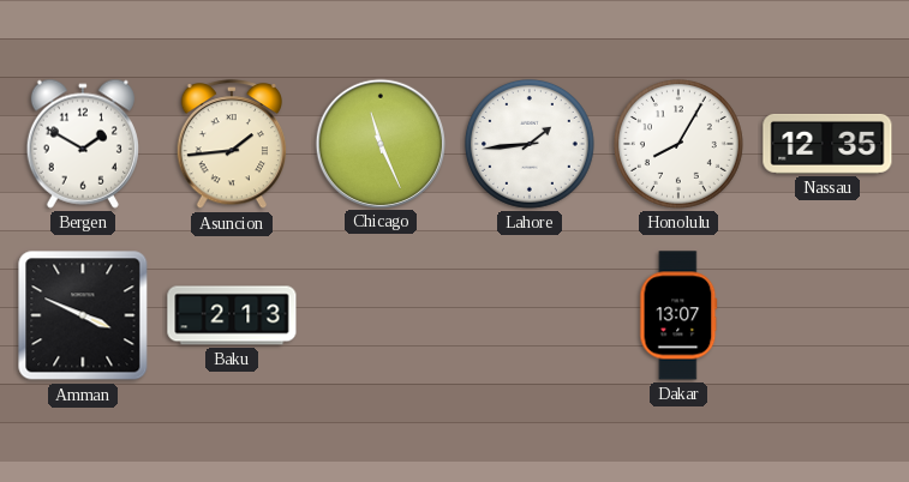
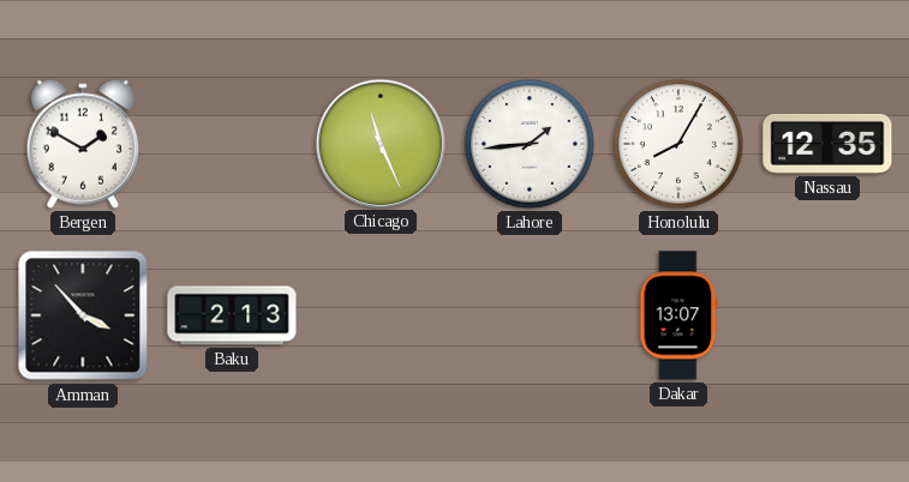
Asuncion: 1:44 -> none
Amman: 3:49 -> 3:53
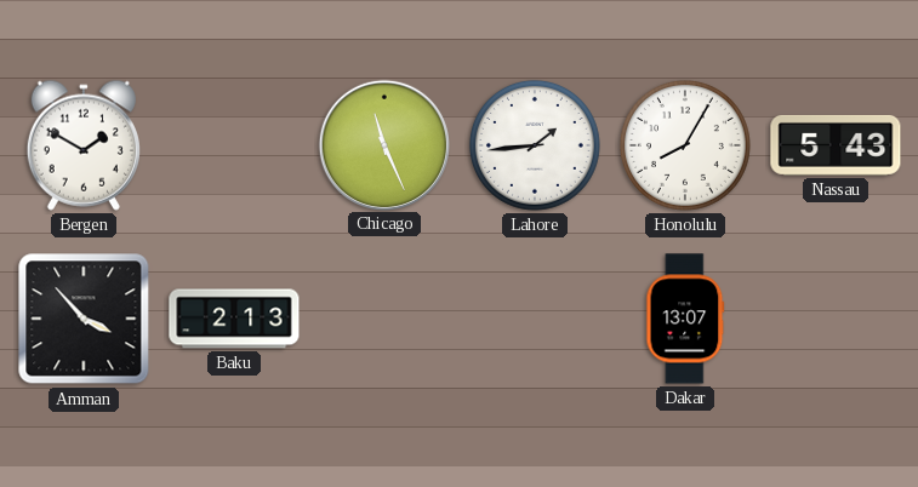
Nassau: 12:35 -> 5:43
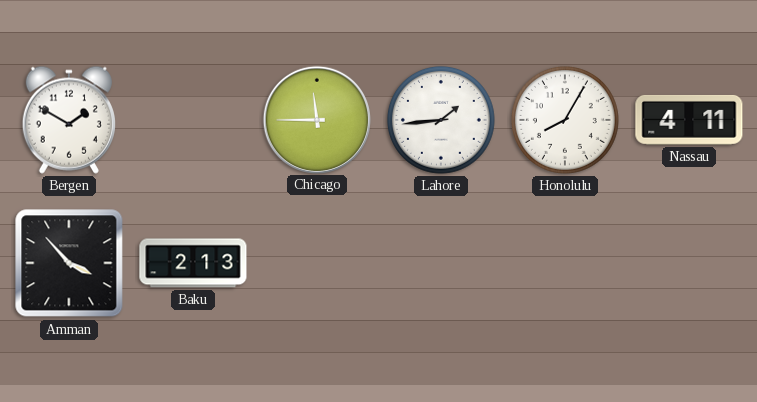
Chicago: 11:26 -> 11:45
Nassau: 5:43 -> 4:11
Dakar: 13:07 -> none
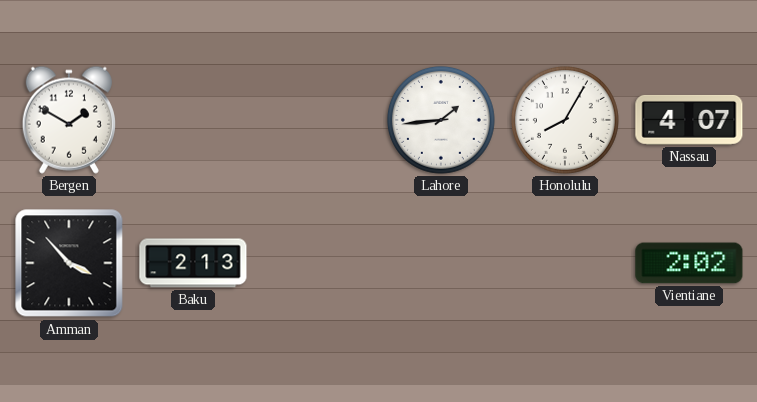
Chicago: 11:45 -> none
Nassau: 4:11 -> 4:07
Vientiane: none -> 2:02
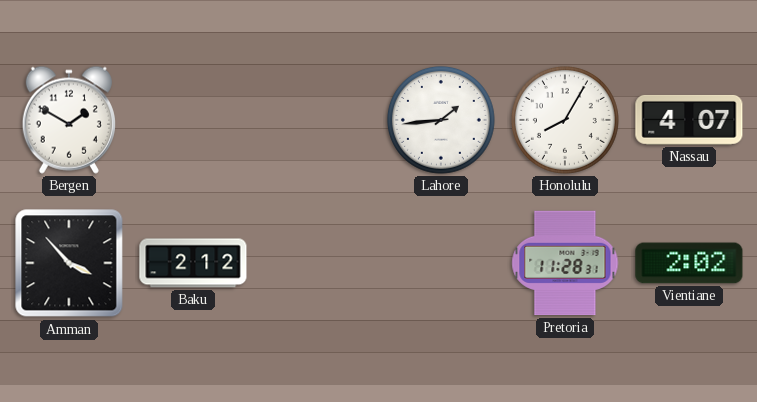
Baku: 2:13 -> 2:12
Pretoria: none -> 11:28
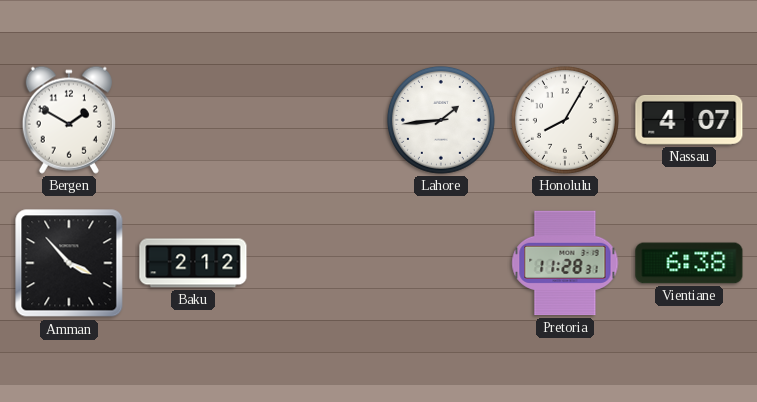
Vientiane: 2:02 -> 6:38
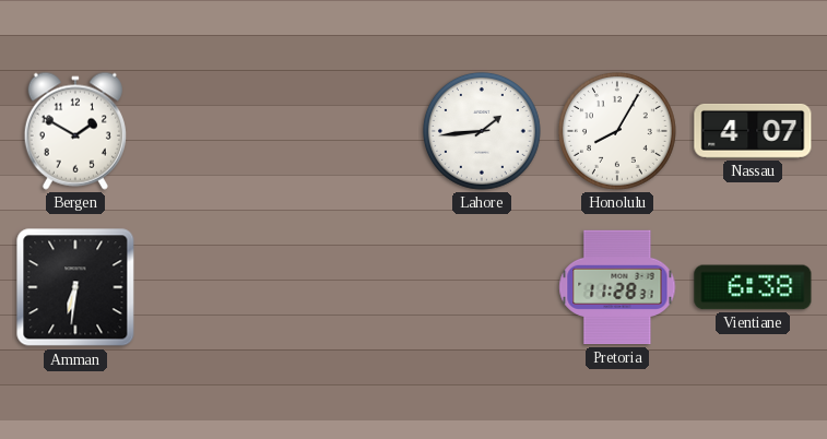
Amman: 3:53 -> 6:31
Baku: 2:12 -> none
